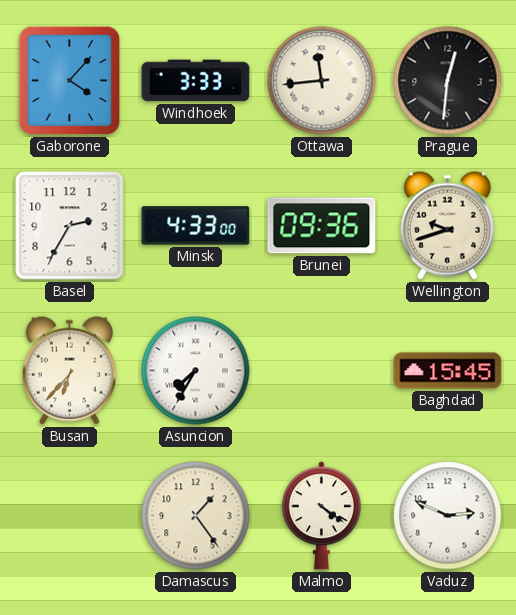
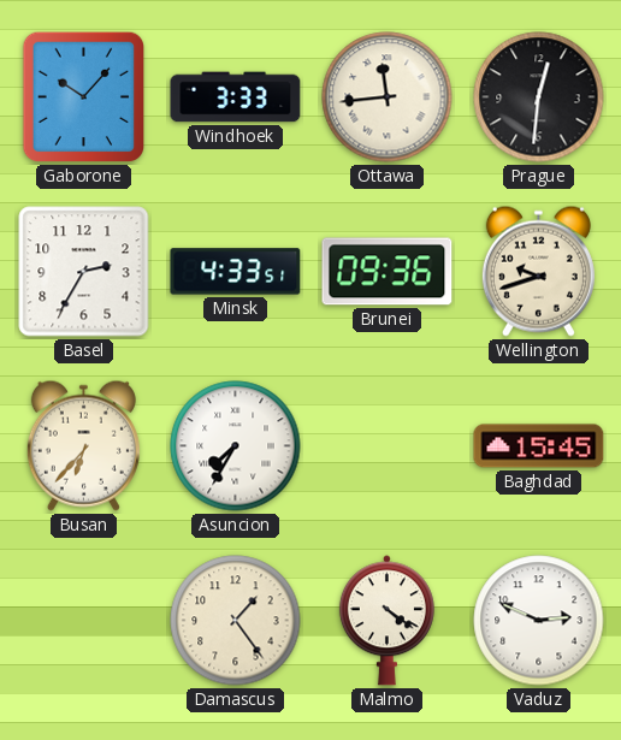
Gaborone: 4:07 -> 10:07
Minsk: 4:33:00 -> 4:33:51
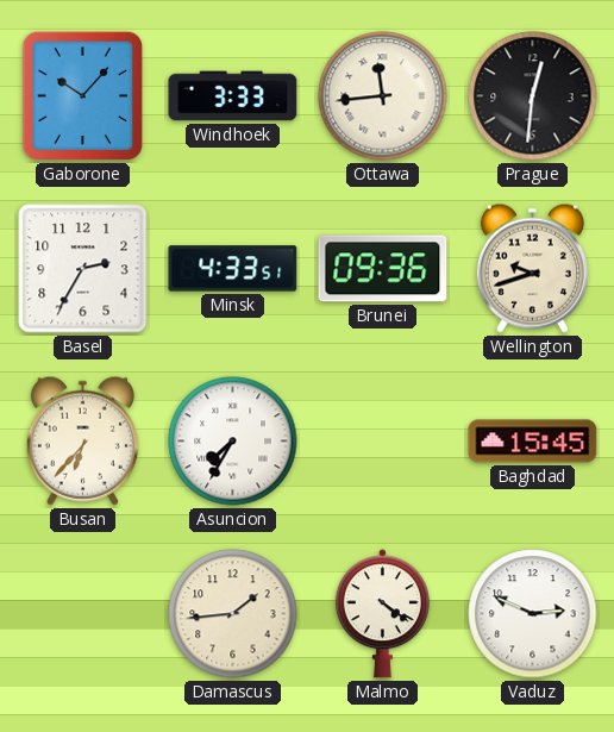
Damascus: 1:24 -> 1:44
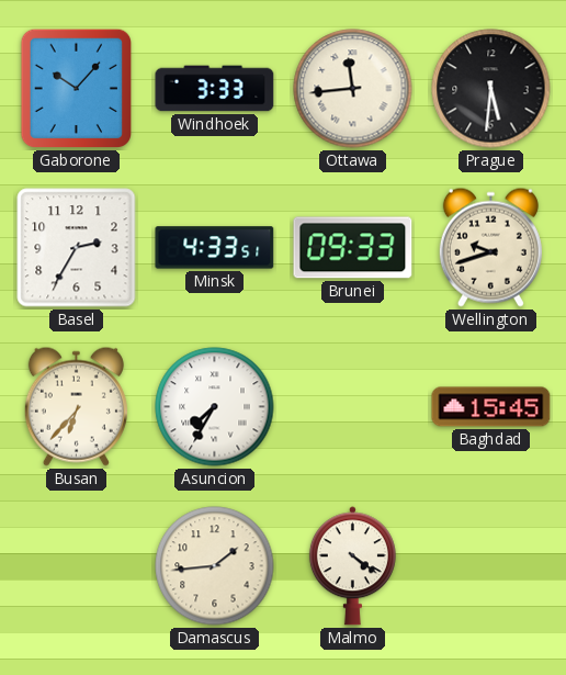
Prague: 12:31 -> 5:31
Brunei: 09:36 -> 09:33
Vaduz: 2:49 -> none
